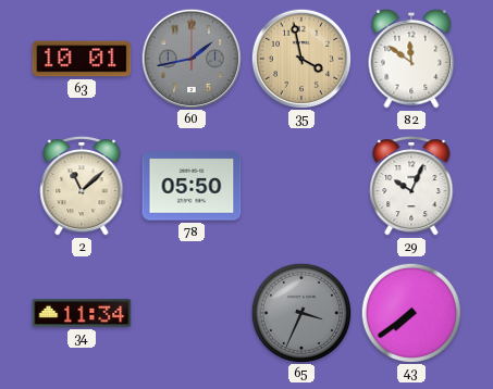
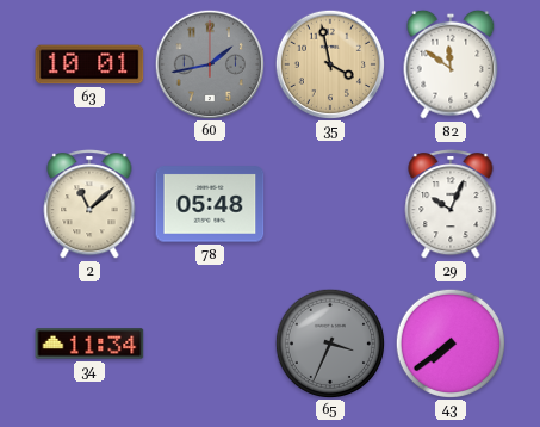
78: 05:50 -> 05:48
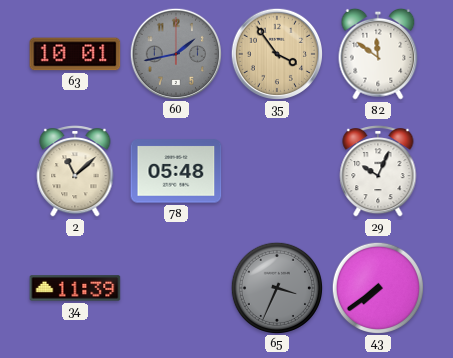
35: 3:58 -> 3:54
34: 11:34 -> 11:39
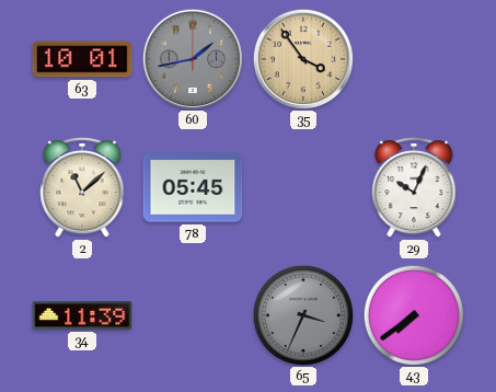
82: 11:51 -> none
78: 05:48 -> 05:45
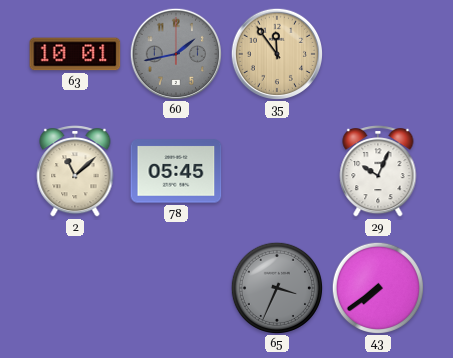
35: 3:54 -> 11:54
34: 11:39 -> none
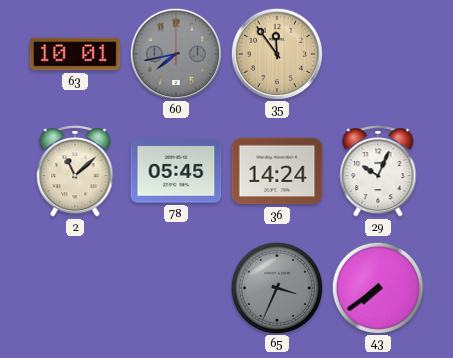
60: 1:43 -> 7:43
36: none -> 14:24
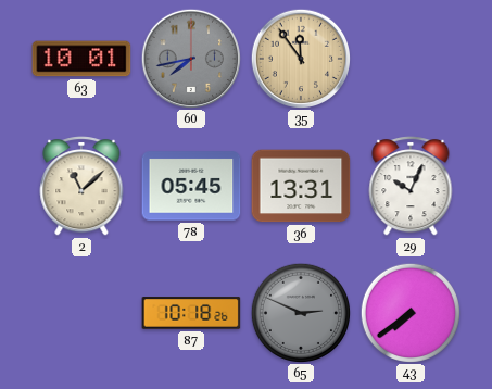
36: 14:24 -> 13:31
87: none -> 10:18
65: 3:34 -> 2:49
